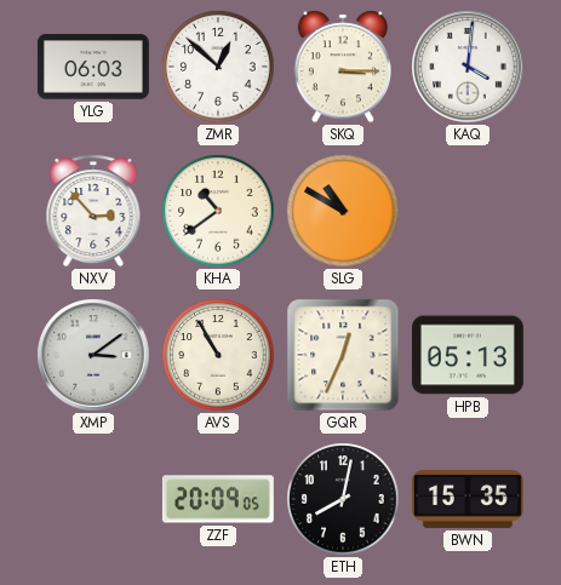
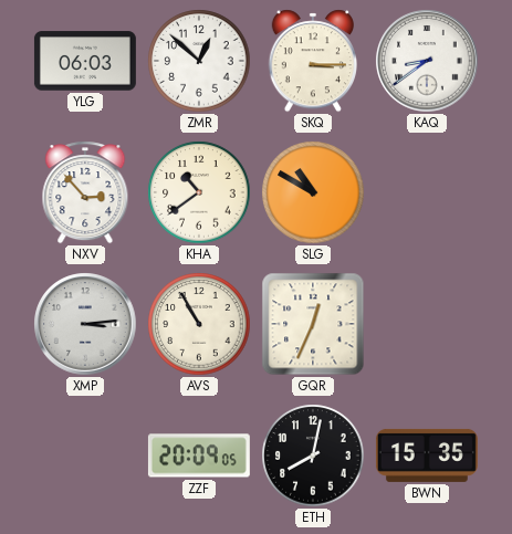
KAQ: 4:01 -> 8:39
XMP: 3:09 -> 3:14
HPB: 05:13 -> none
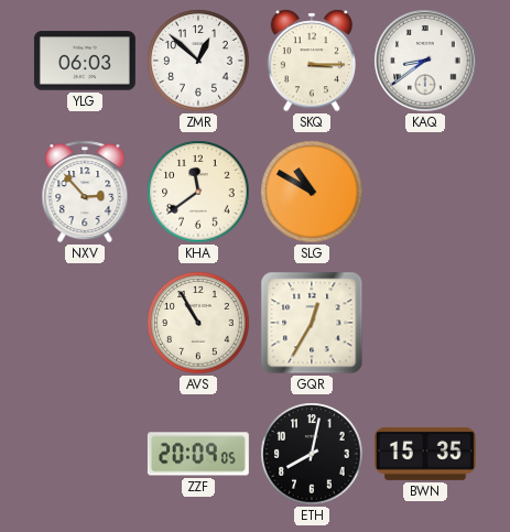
KHA: 10:39 -> 11:39
XMP: 3:14 -> none
GQR: 12:34 -> 12:35
